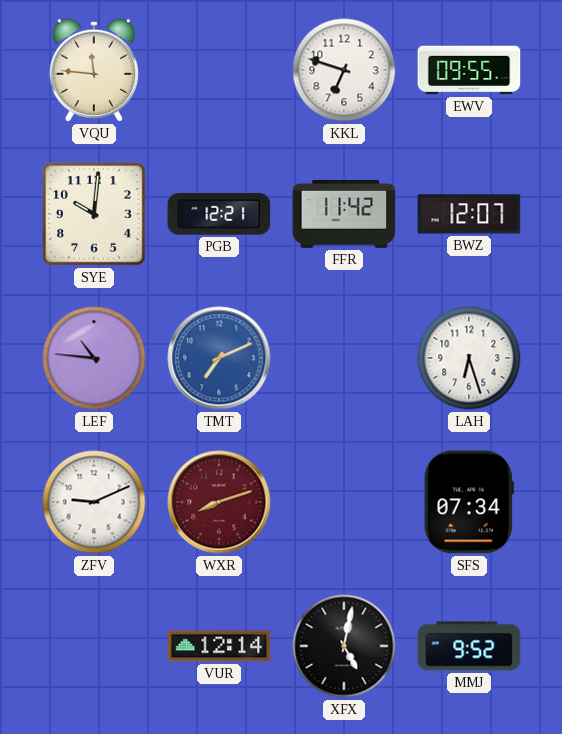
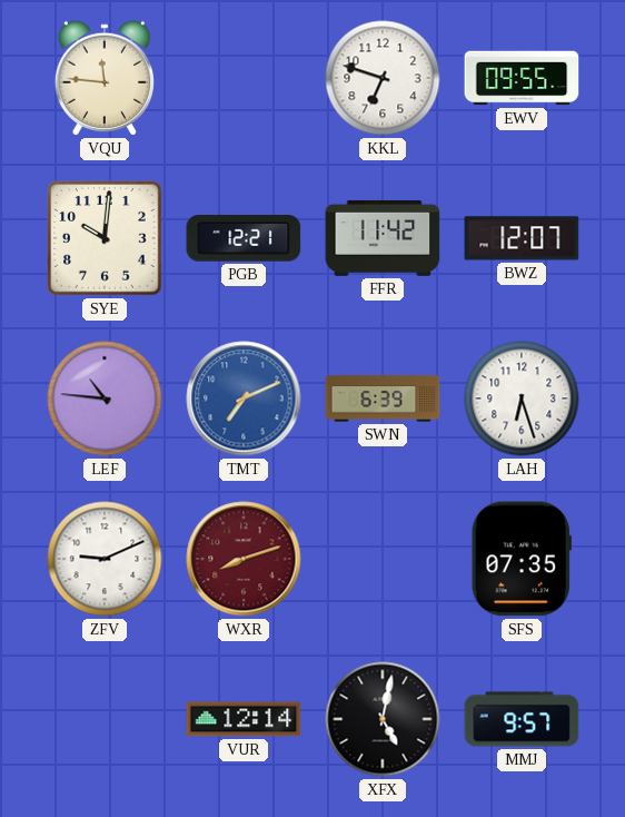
SWN: none -> 6:39
SFS: 07:34 -> 07:35
MMJ: 9:52 -> 9:57
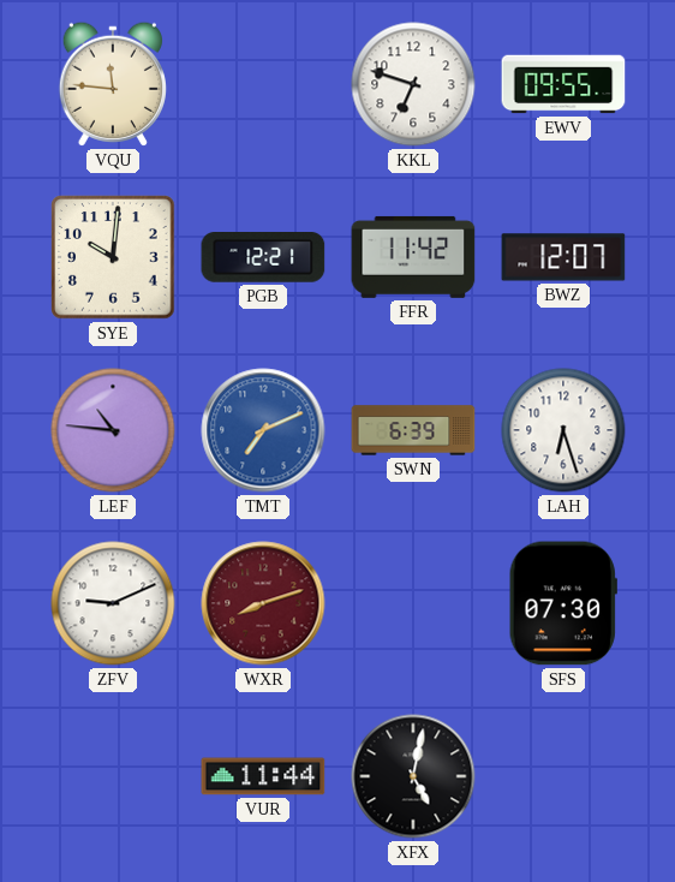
SFS: 07:35 -> 07:30
VUR: 12:14 -> 11:44
MMJ: 9:57 -> none
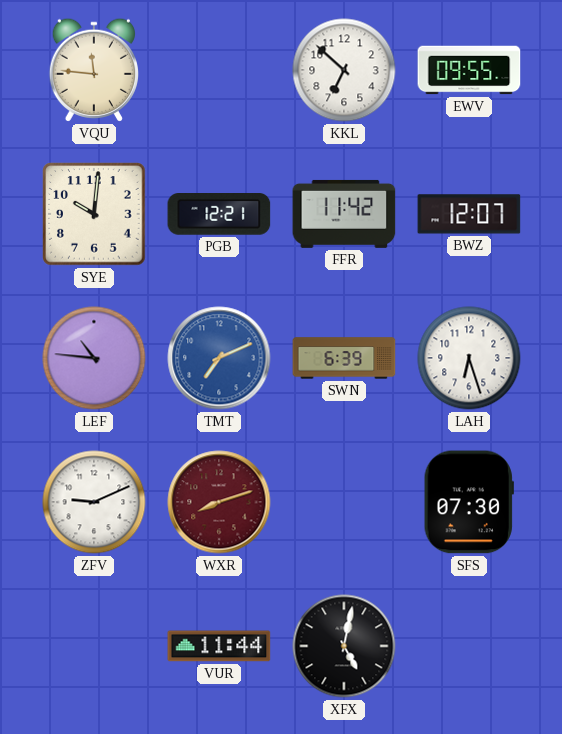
KKL: 6:48 -> 6:52
